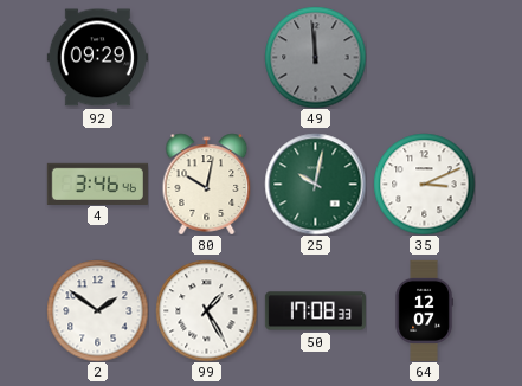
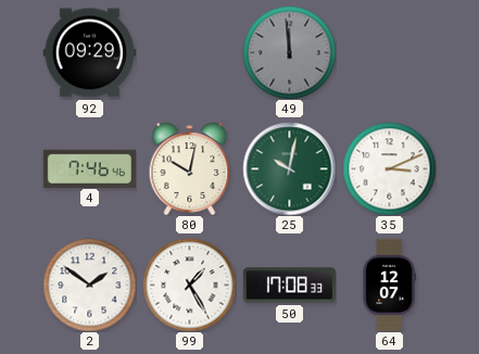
4: 3:46 -> 7:46
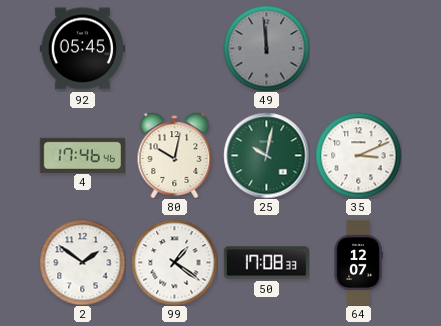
92: 09:29 -> 05:45
4: 7:46 -> 17:46
99: 1:25 -> 1:21
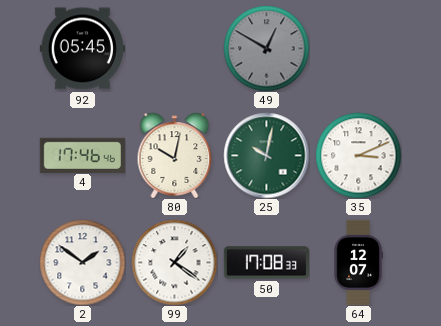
49: 11:59 -> 12:50
